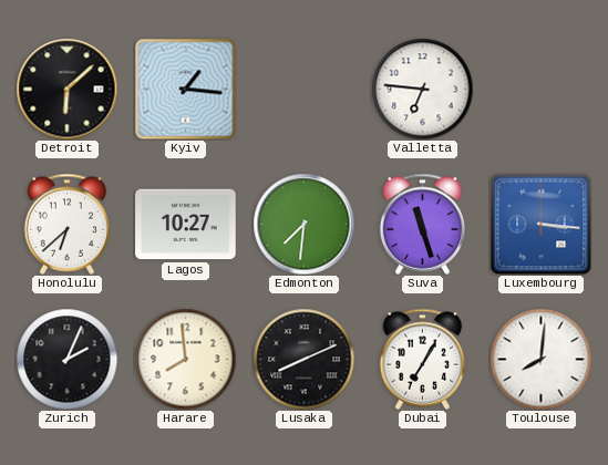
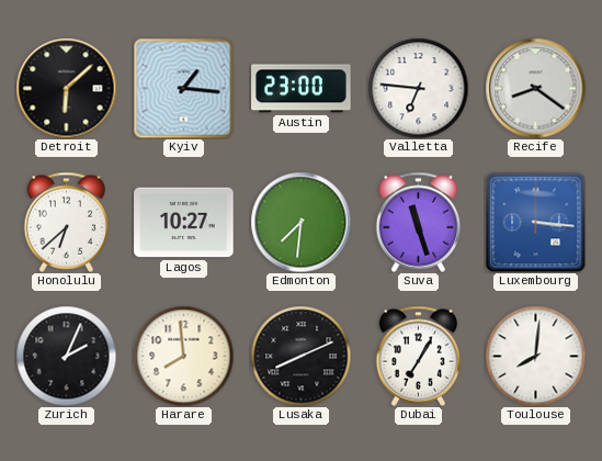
Austin: none -> 23:00
Recife: none -> 8:21
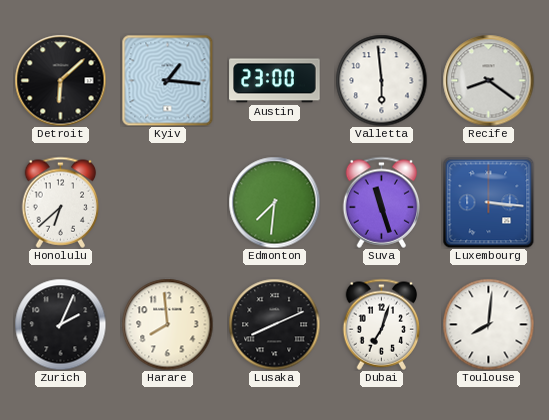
Valletta: 6:46 -> 5:59
Lagos: 10:27 -> none
Dubai: 7:05 -> 7:03
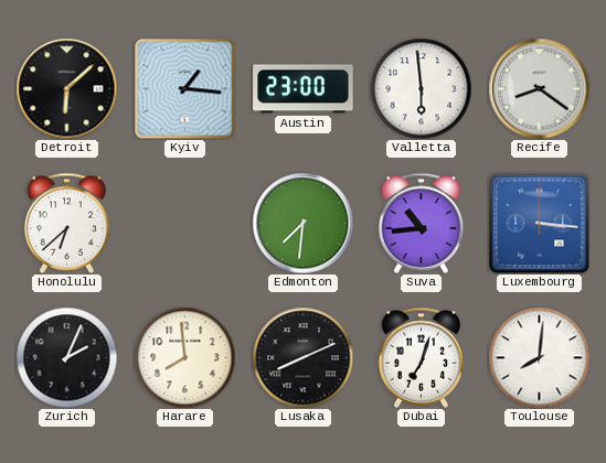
Suva: 11:27 -> 10:44
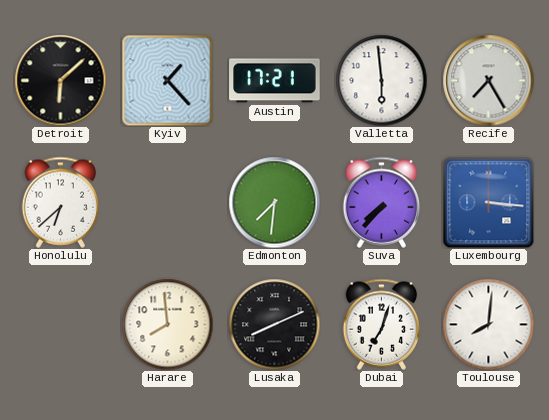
Kyiv: 1:16 -> 1:23
Austin: 23:00 -> 17:21
Recife: 8:21 -> 7:25
Suva: 10:44 -> 7:37
Zurich: 2:04 -> none
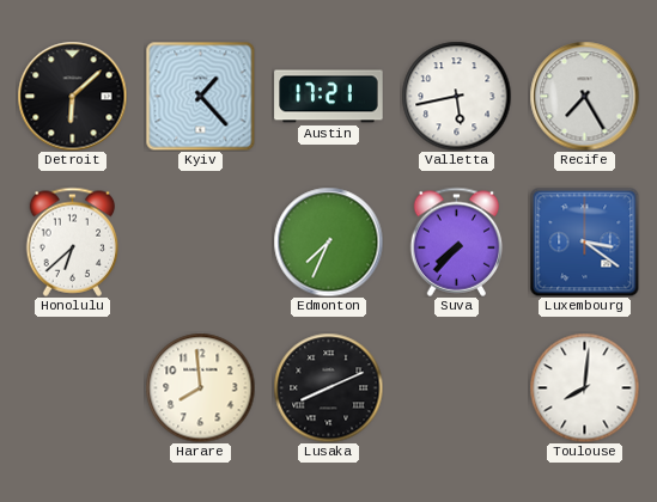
Valletta: 5:59 -> 5:43
Edmonton: 7:31 -> 7:34
Luxembourg: 3:16 -> 3:21
Dubai: 7:03 -> none
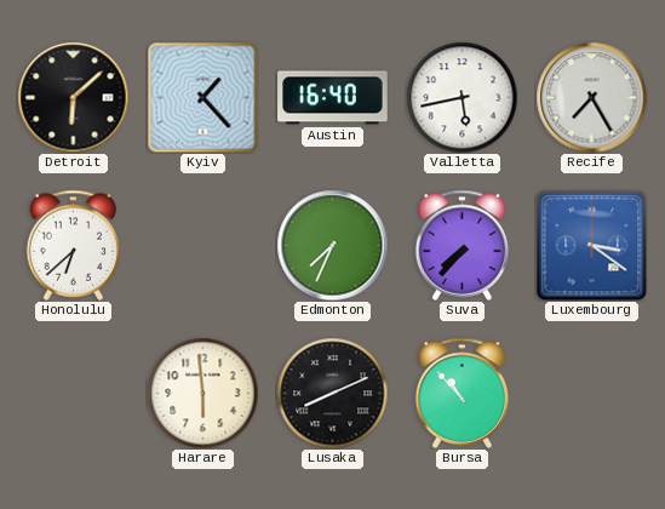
Austin: 17:21 -> 16:40
Harare: 7:59 -> 5:59
Bursa: none -> 10:53
Toulouse: 8:01 -> none
